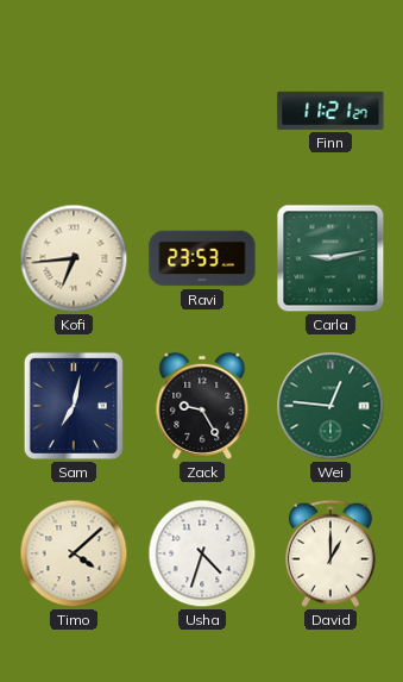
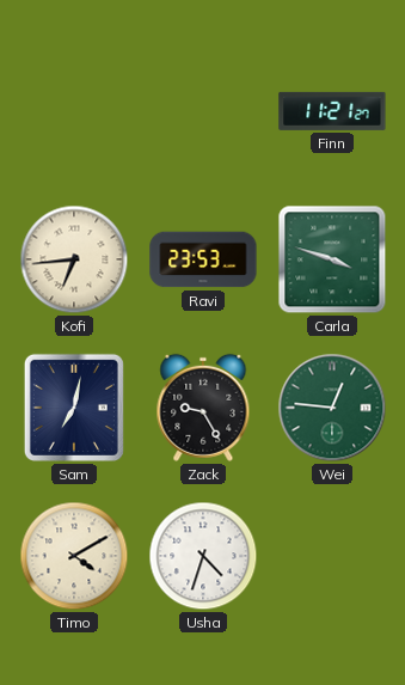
Carla: 9:13 -> 3:48
Timo: 4:08 -> 4:10
David: 1:00 -> none
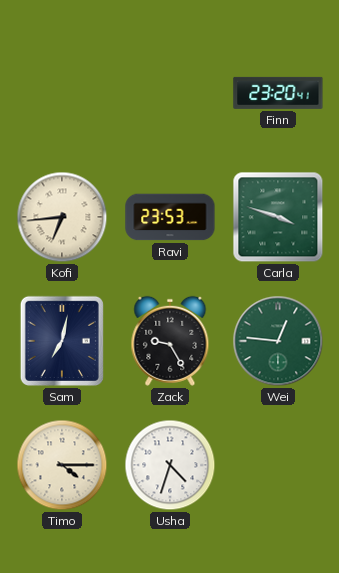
Finn: 11:21 -> 23:20
Timo: 4:10 -> 4:15
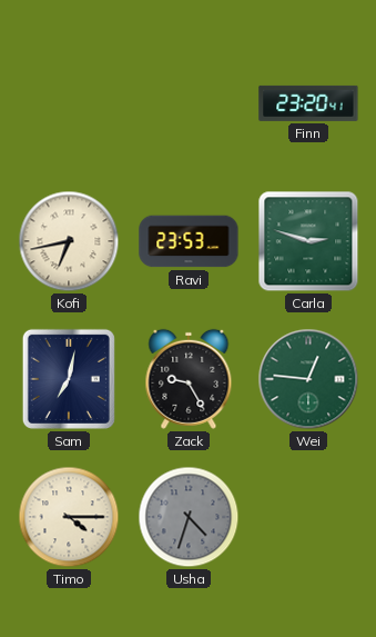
Kofi: 6:44 -> 6:43
Carla: 3:48 -> 2:48
Usha dial: white -> grey
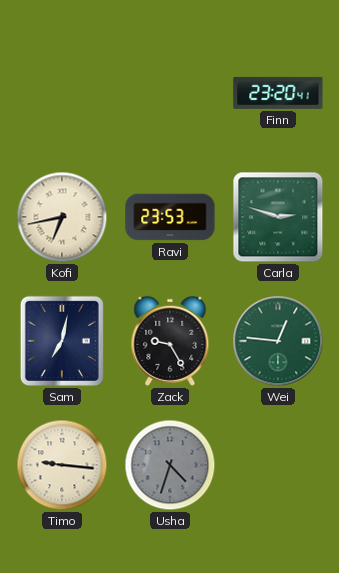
Timo: 4:15 -> 9:16
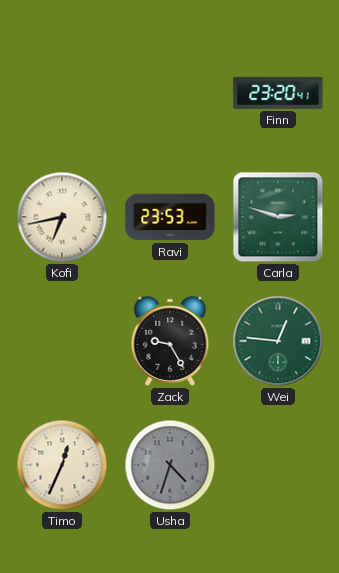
Sam: 7:02 -> none
Timo: 9:16 -> 12:34
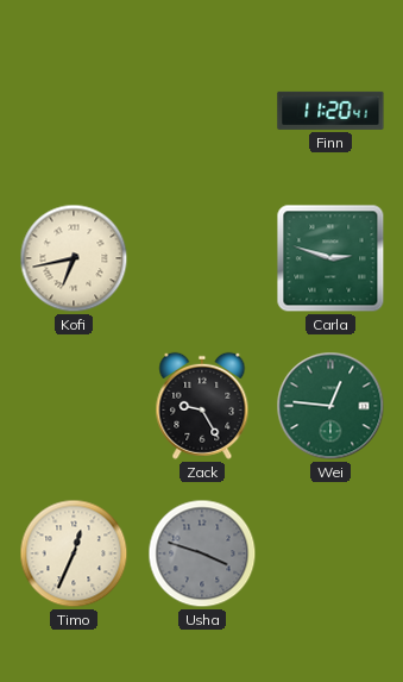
Finn: 23:20 -> 11:20
Ravi: 23:53 -> none
Usha: 4:33 -> 3:48
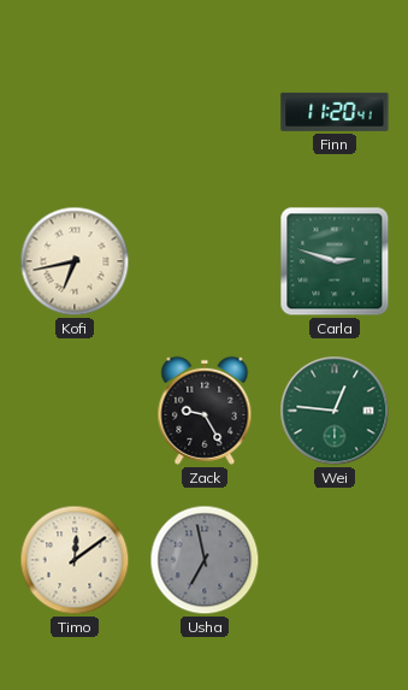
Timo: 12:34 -> 12:09
Usha: 3:48 -> 6:58
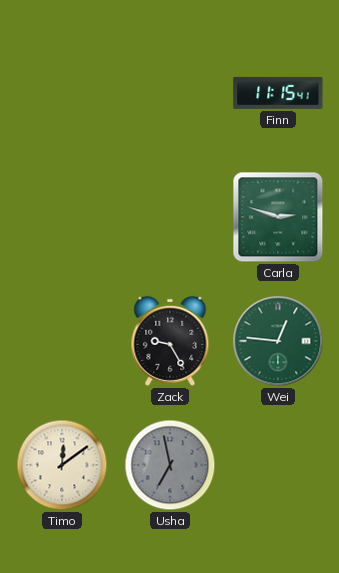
Finn: 11:20 -> 11:15
Kofi: 6:43 -> none
